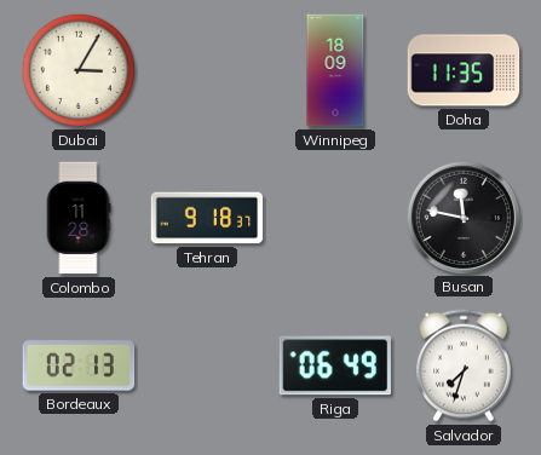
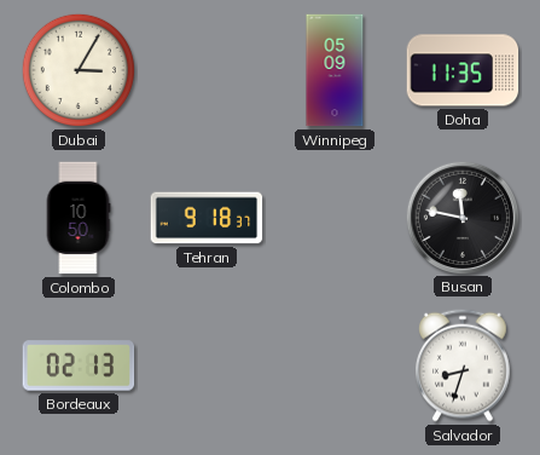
Winnipeg: 18:09 -> 05:09
Colombo: 11:28 -> 10:50
Riga: 06:49 -> none
Salvador: 7:33 -> 8:33
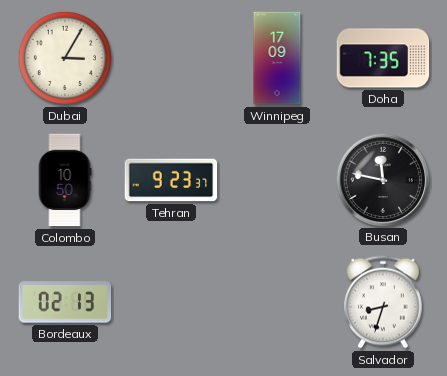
Winnipeg: 05:09 -> 17:09
Doha: 11:35 -> 7:35
Tehran: 9:18 -> 9:23
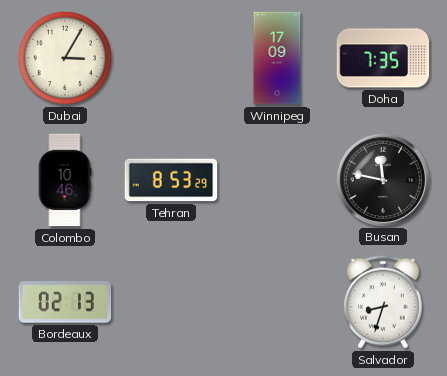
Colombo: 10:50 -> 10:46
Tehran: 9:23 -> 8:53
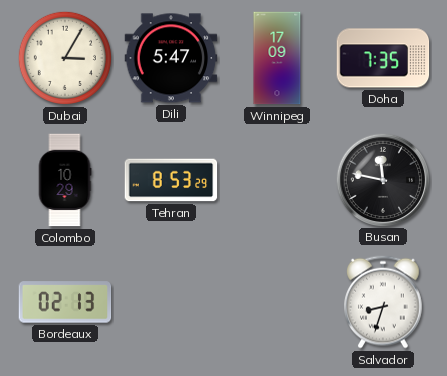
Dili: none -> 5:47
Colombo: 10:46 -> 10:29
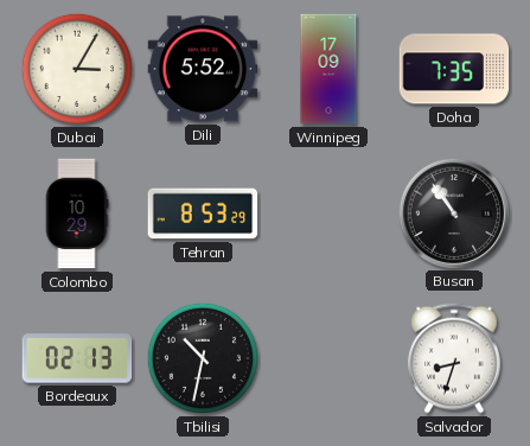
Dili: 5:47 -> 5:52
Busan: 11:47 -> 10:54
Tbilisi: none -> 10:32
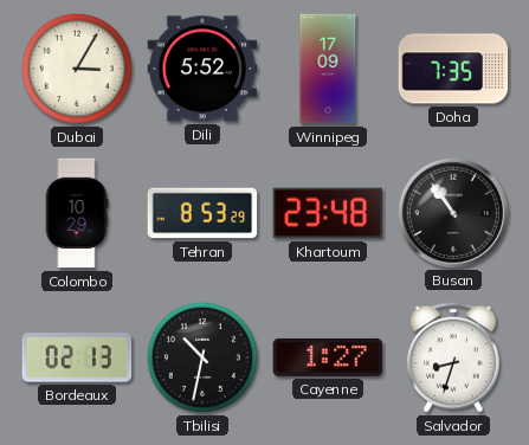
Khartoum: none -> 23:48
Cayenne: none -> 1:27
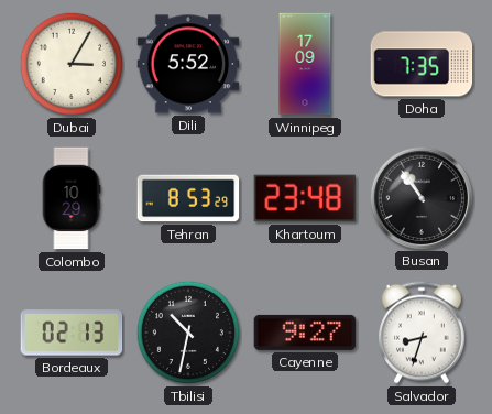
Cayenne: 1:27 -> 9:27
